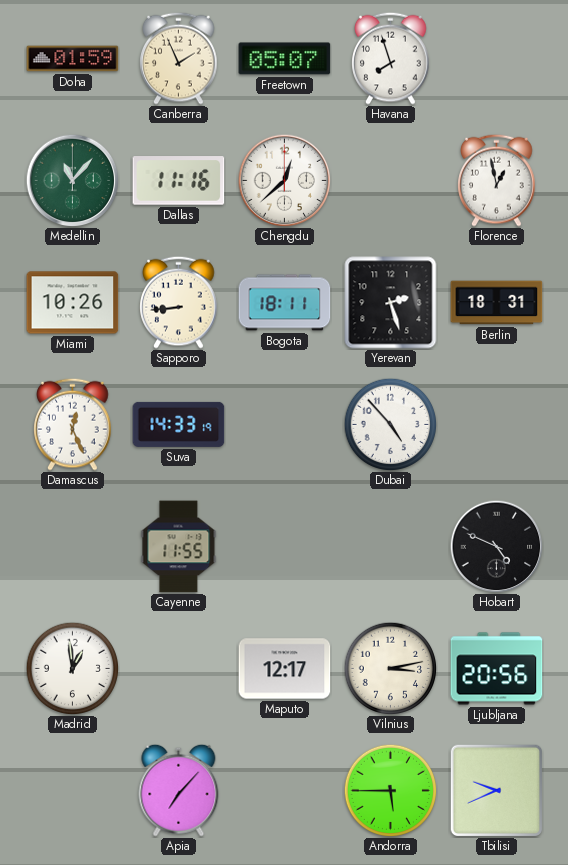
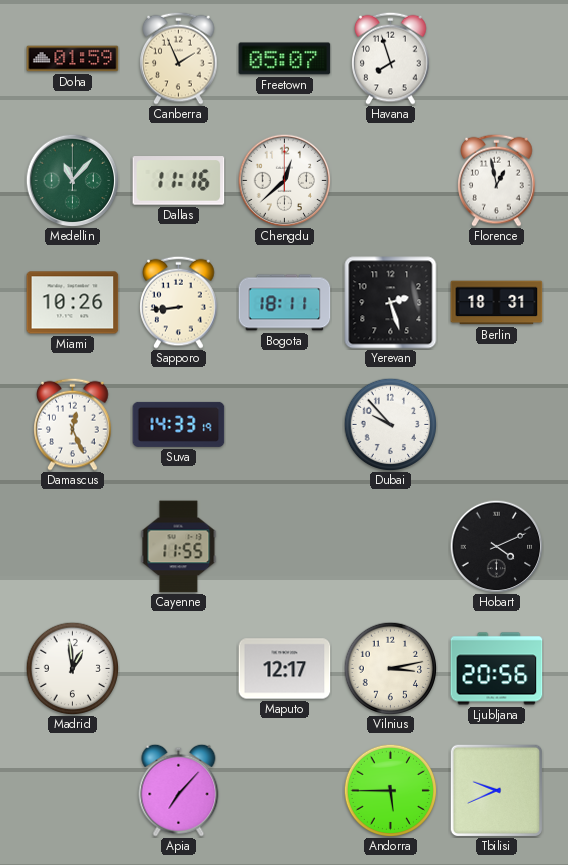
Dubai: 4:53 -> 9:53
Hobart: 4:49 -> 4:11
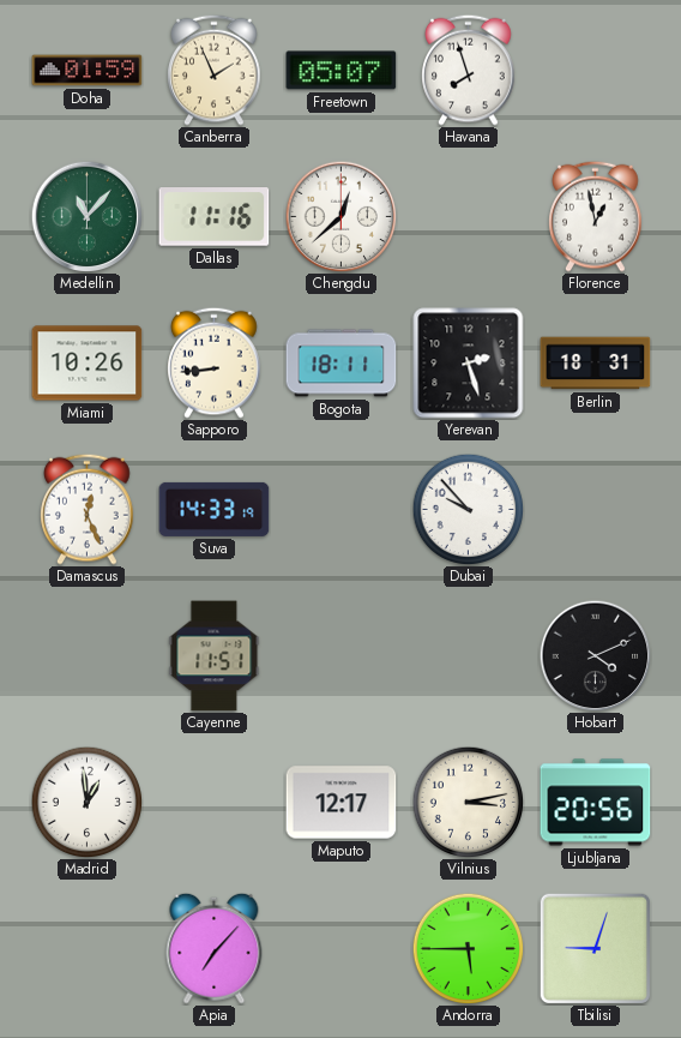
Cayenne: 11:55 -> 11:51
Tbilisi: 9:41 -> 9:03
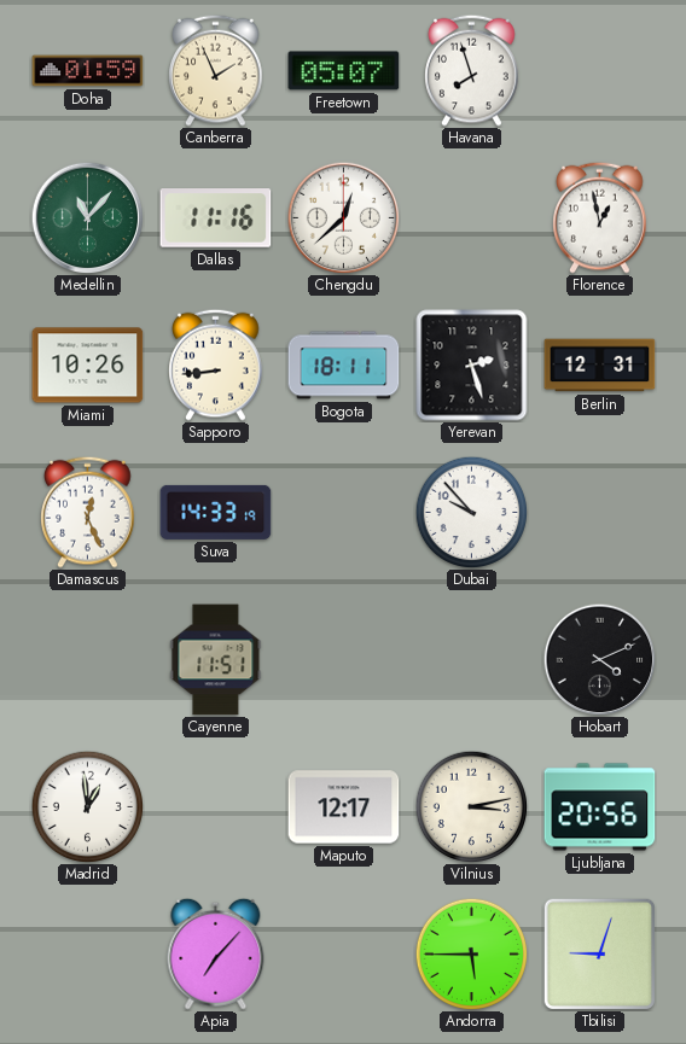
Berlin: 18:31 -> 12:31
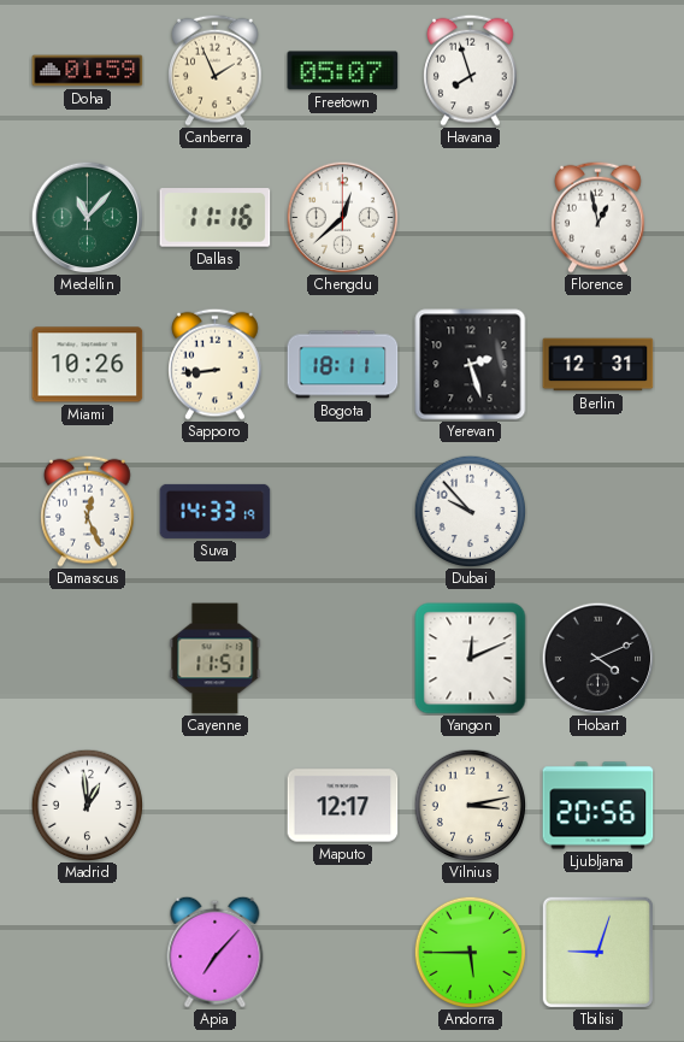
Yangon: none -> 12:11
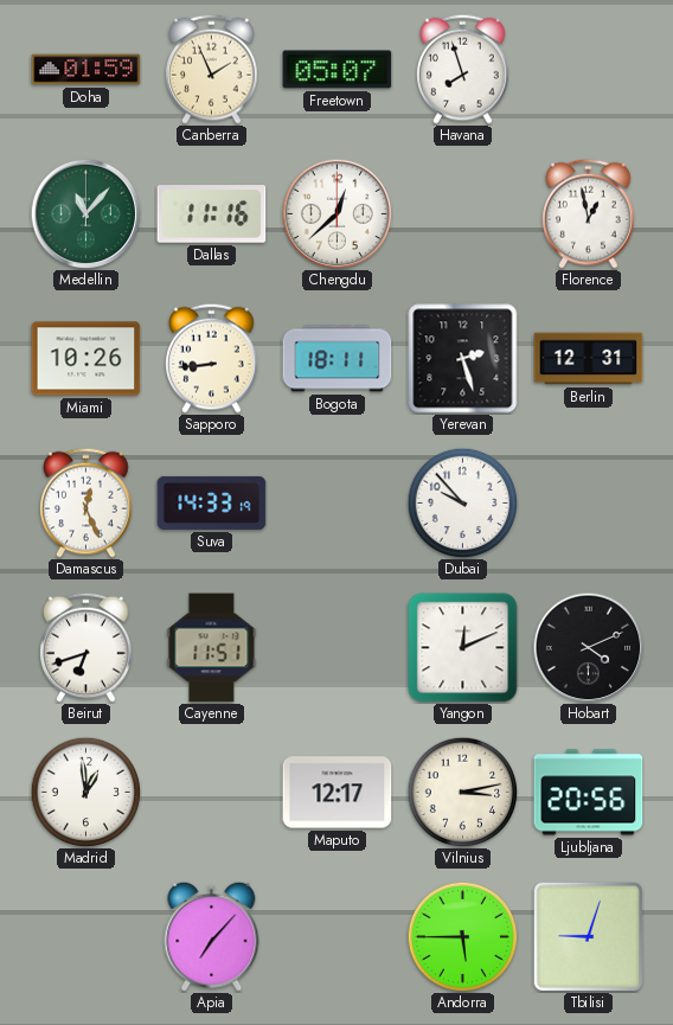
Beirut: none -> 6:42
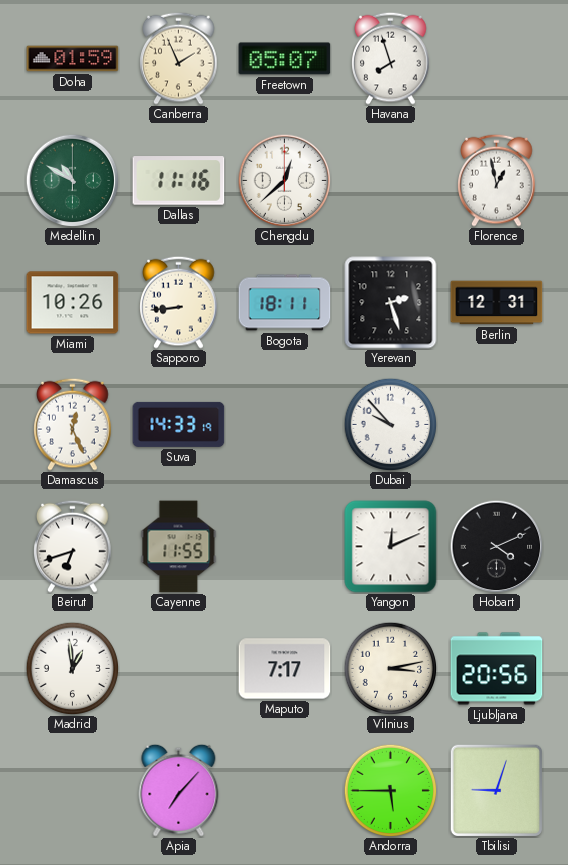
Medellin: 11:07 -> 10:50
Cayenne: 11:51 -> 11:55
Maputo: 12:17 -> 7:17
